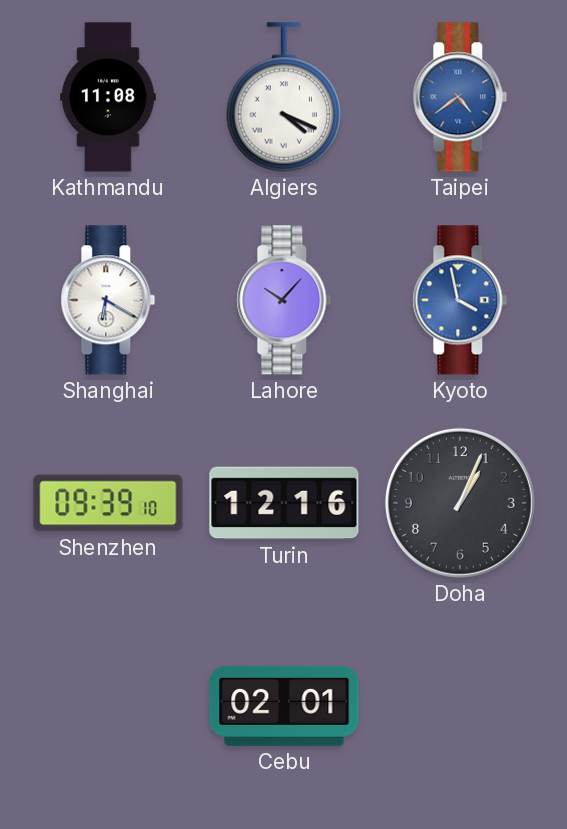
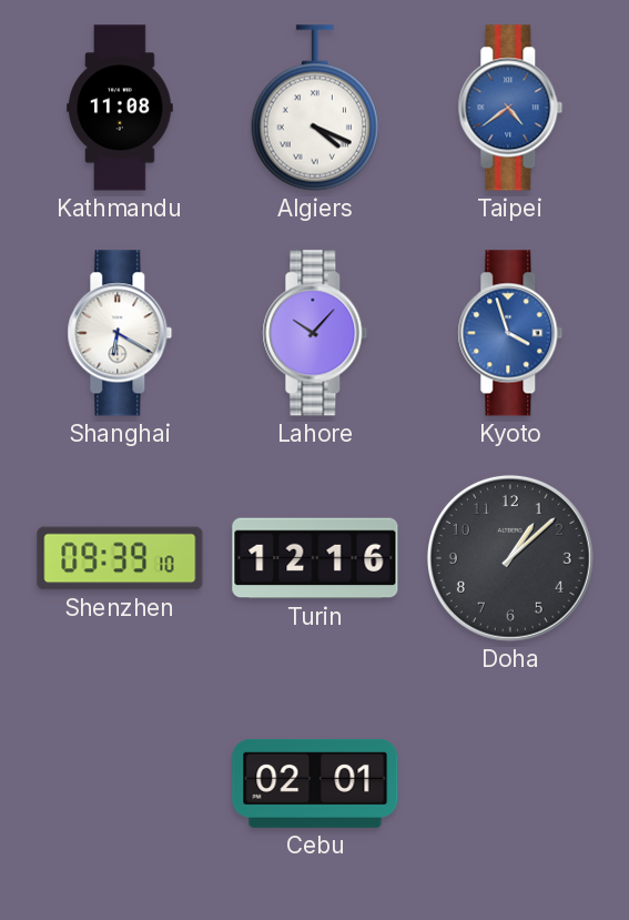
Kyoto: 3:58 -> 3:57
Doha: 1:04 -> 1:08
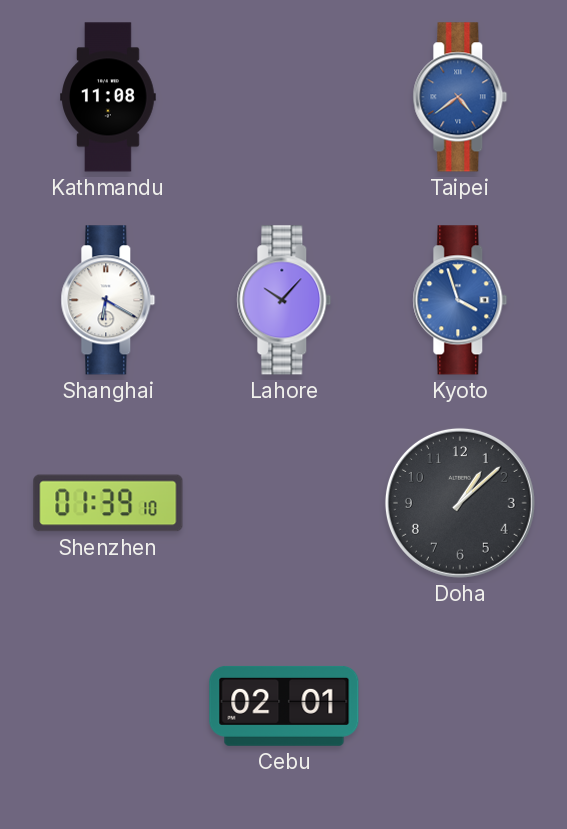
Algiers: 4:19 -> none
Shenzhen: 09:39 -> 01:39
Turin: 12:16 -> none
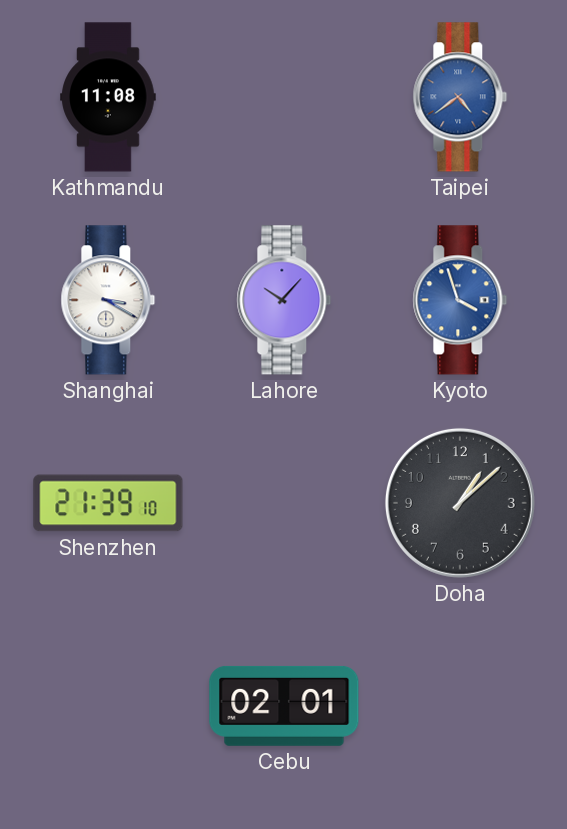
Shanghai: 6:20 -> 3:20
Shenzhen: 01:39 -> 21:39
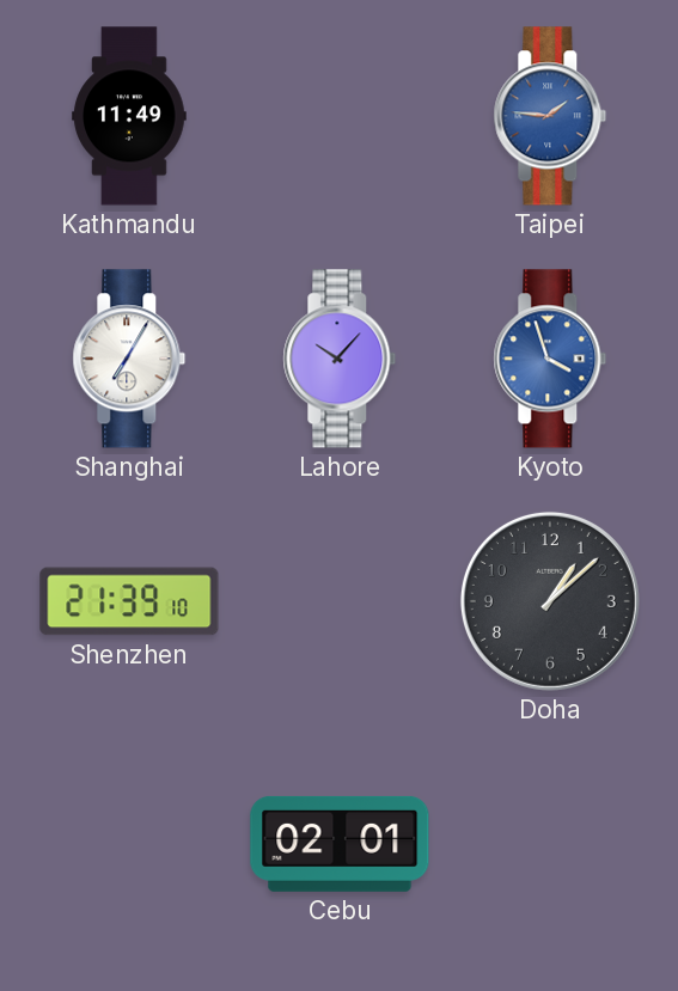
Kathmandu: 11:08 -> 11:49
Taipei: 4:39 -> 1:46
Shanghai: 3:20 -> 7:05
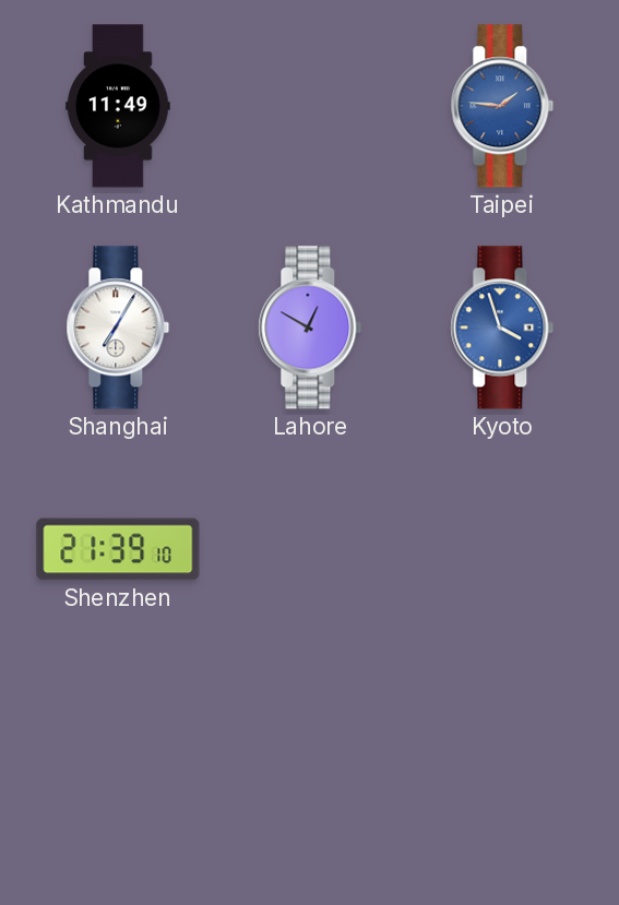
Lahore: 10:07 -> 12:50
Doha: 1:08 -> none
Cebu: 02:01 -> none
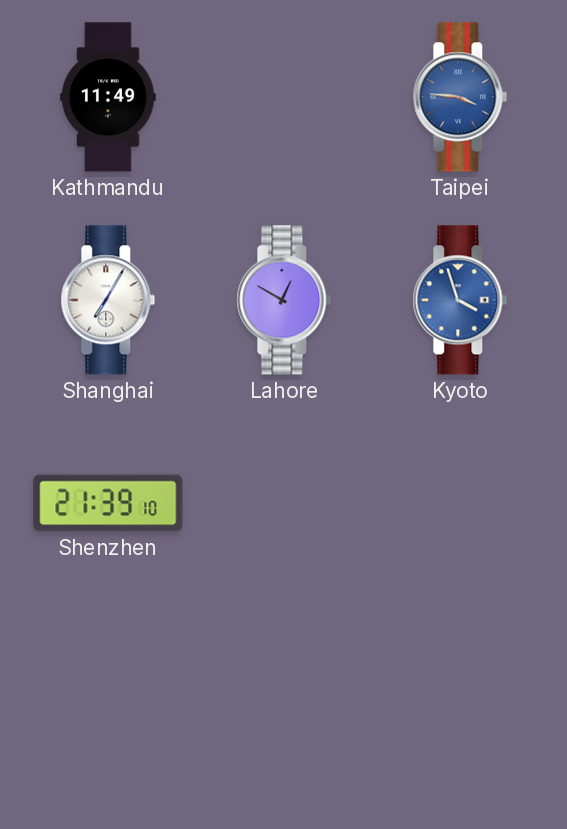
Taipei: 1:46 -> 3:46
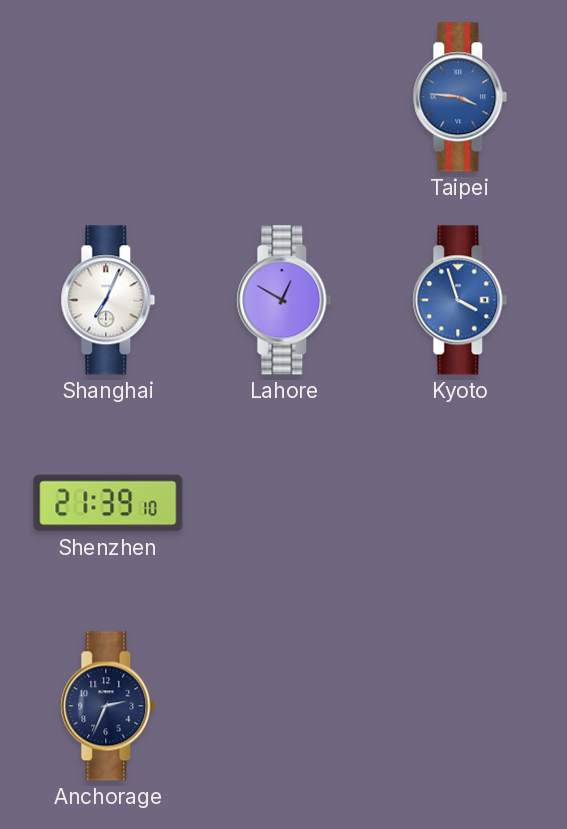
Kathmandu: 11:49 -> none
Shanghai: 7:05 -> 7:04
Anchorage: none -> 2:34
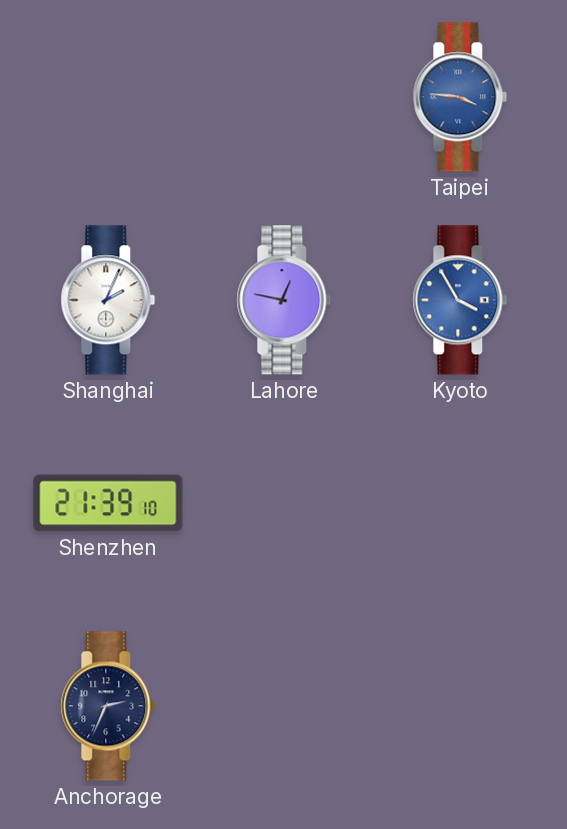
Shanghai: 7:04 -> 2:04
Lahore: 12:50 -> 12:47
Kyoto: 3:57 -> 3:55
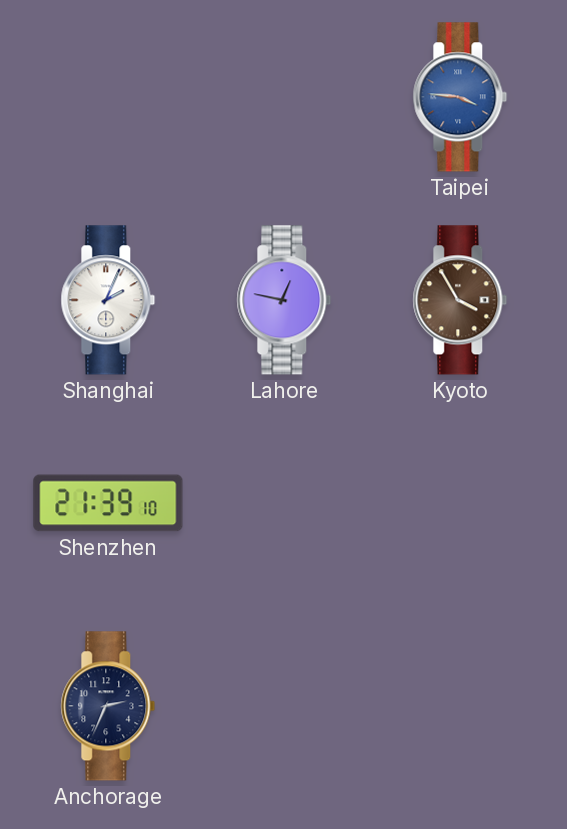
Kyoto dial: blue -> brown
